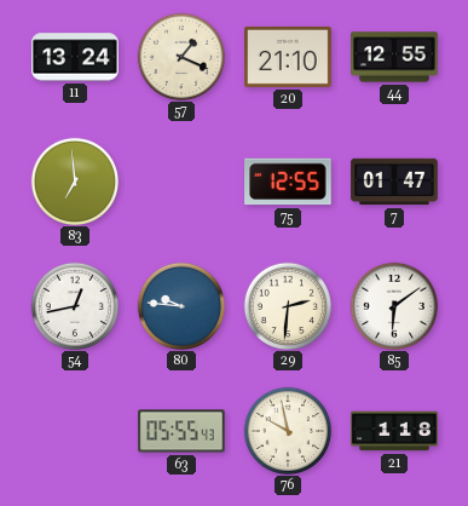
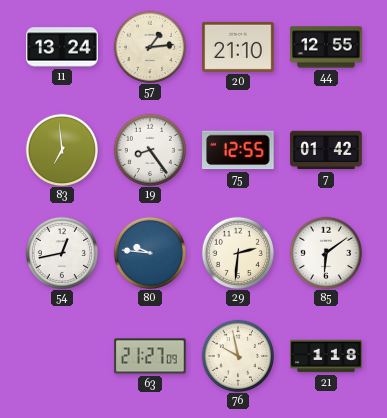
57: 1:19 -> 1:14
19: none -> 8:24
7: 01:47 -> 01:42
63: 05:55 -> 21:27
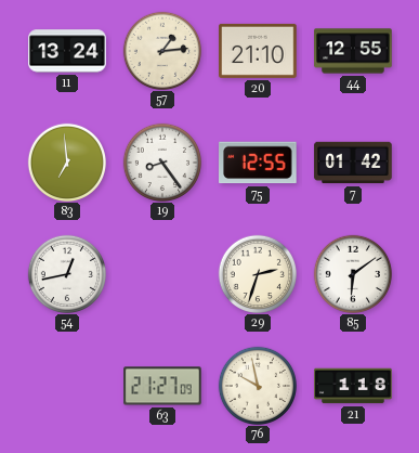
80: 9:46 -> none
29: 2:31 -> 2:33
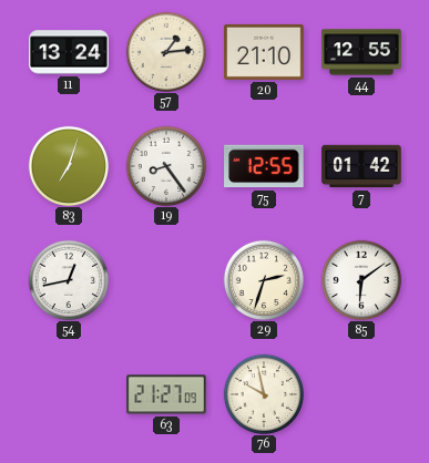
83: 6:59 -> 7:03
21: 1:18 -> none
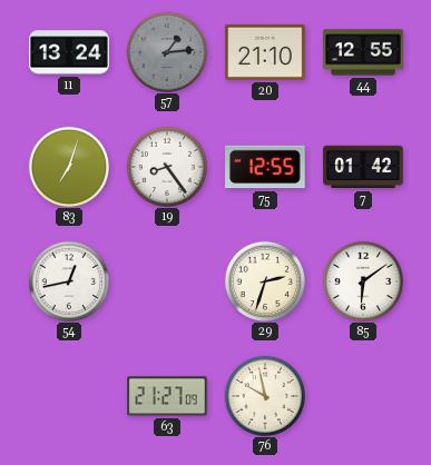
57 dial: cream -> grey
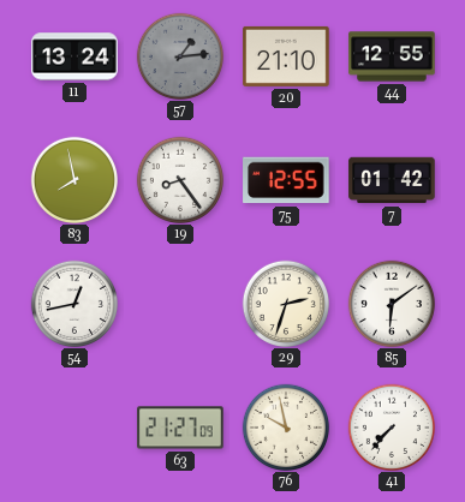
83: 7:03 -> 7:58
41: none -> 7:37
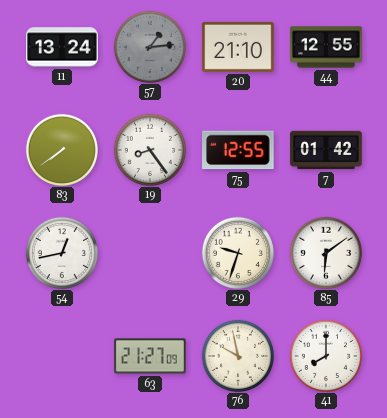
83: 7:58 -> 7:39
29: 2:33 -> 9:33
41: 7:37 -> 8:00
